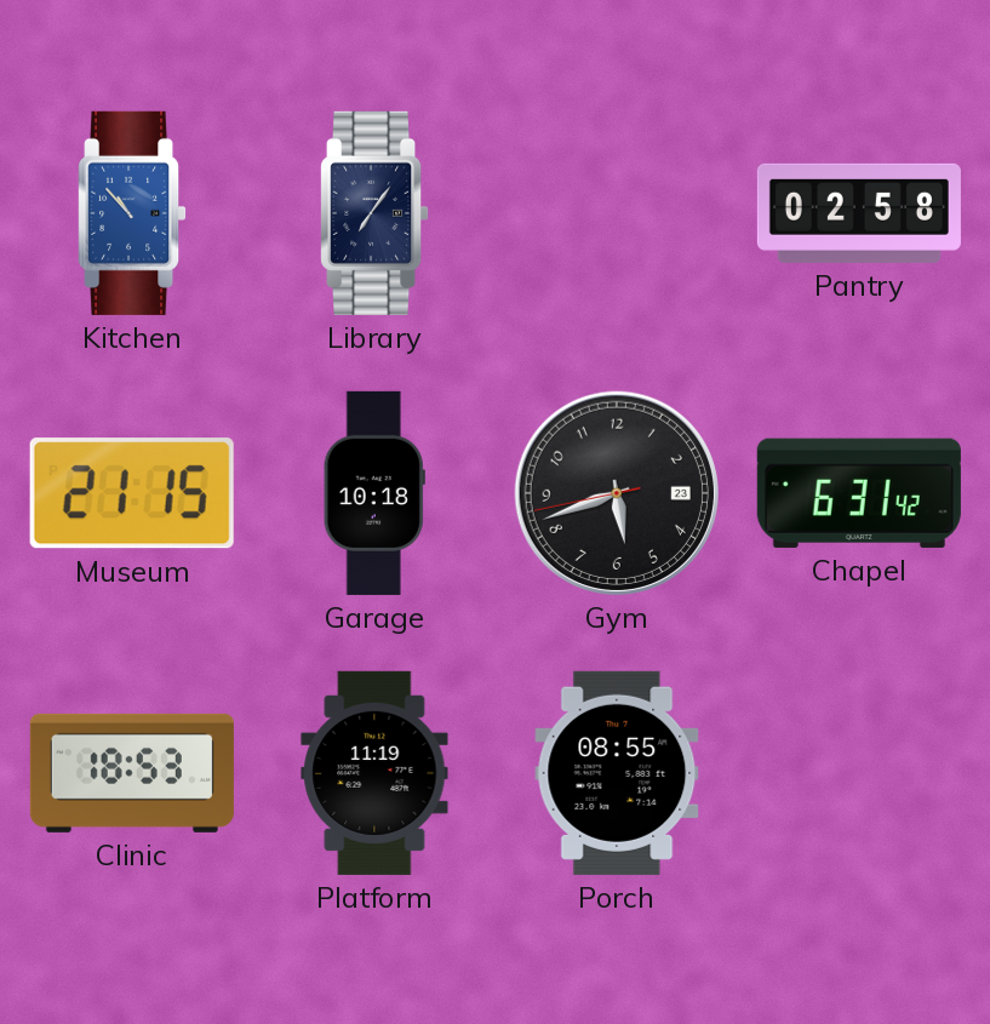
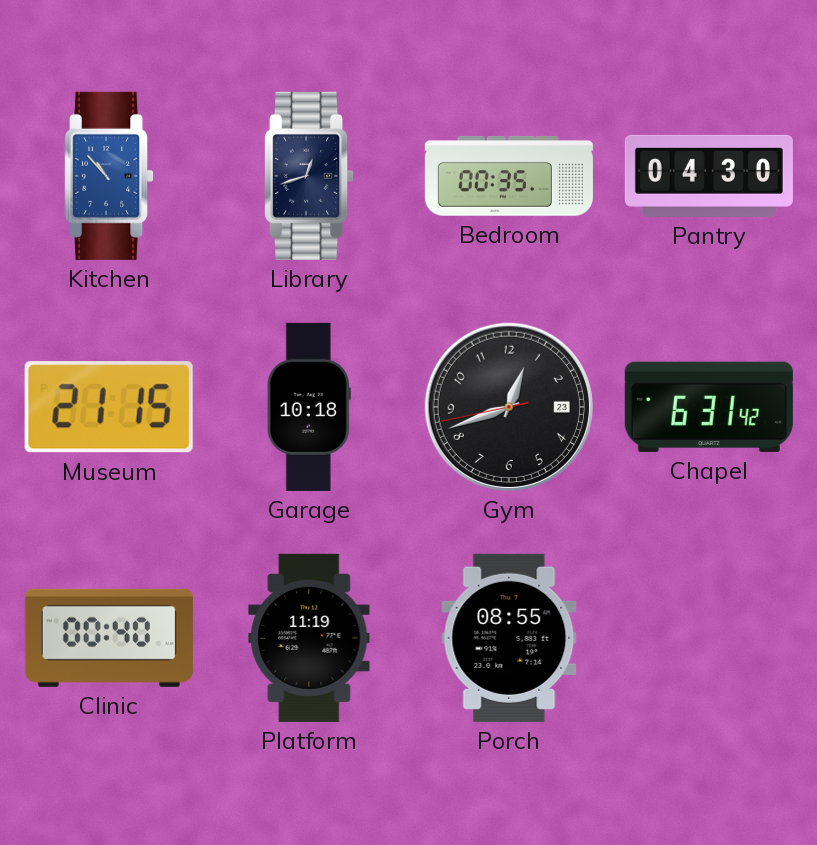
Library: 7:06 -> 12:42
Bedroom: none -> 00:35
Pantry: 02:58 -> 04:30
Gym: 5:41 -> 12:41
Clinic: 18:53 -> 00:40
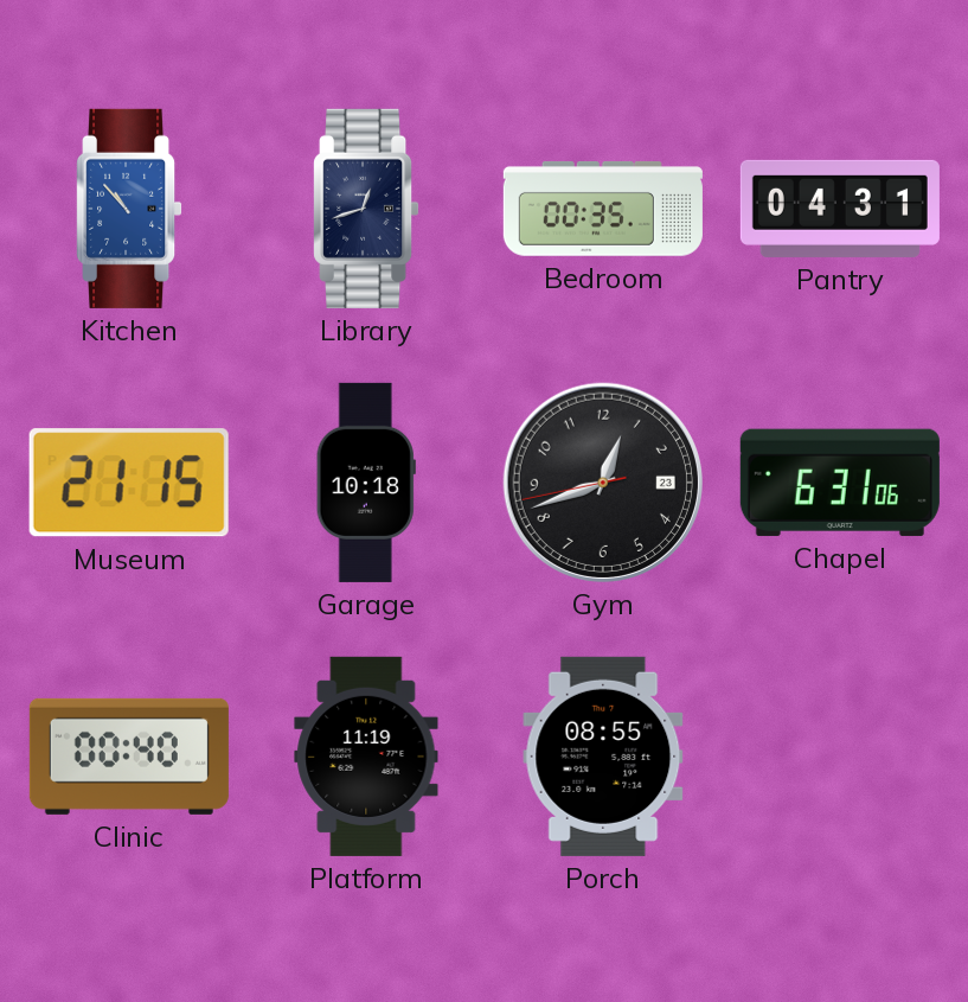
Pantry: 04:30 -> 04:31
Chapel: 6:31:42 -> 6:31:06
